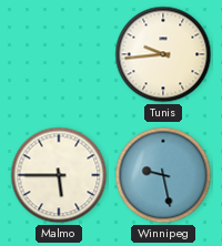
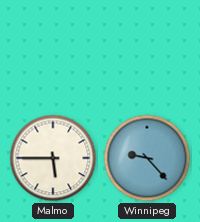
Tunis: 9:44 -> none
Winnipeg: 9:28 -> 9:23
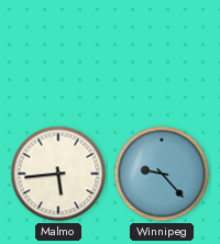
Malmo: 5:45 -> 5:44
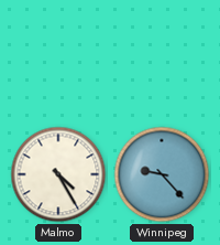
Malmo: 5:44 -> 4:25
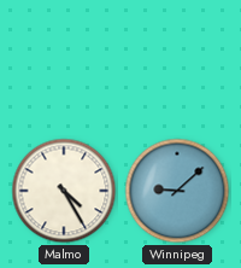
Winnipeg: 9:23 -> 9:08
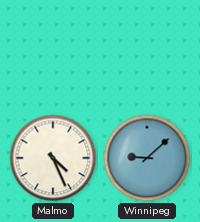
Malmo: 4:25 -> 4:26
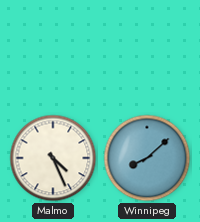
Winnipeg: 9:08 -> 8:08
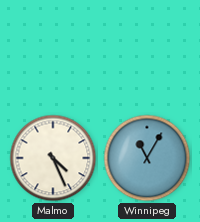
Winnipeg: 8:08 -> 11:05
